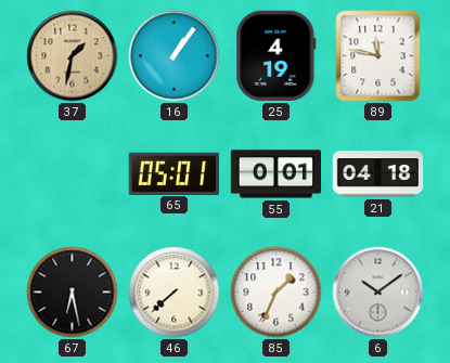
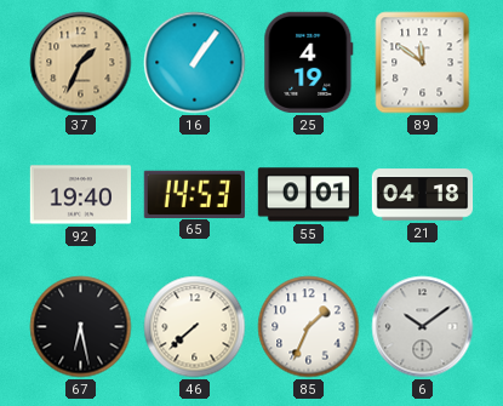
37: 1:32 -> 1:34
89: 11:47 -> 11:51
92: none -> 19:40
65: 05:01 -> 14:53
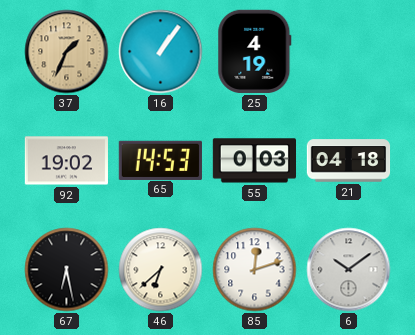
89: 11:51 -> none
92: 19:40 -> 19:02
55: 0:01 -> 0:03
46: 7:38 -> 6:38
85: 1:34 -> 12:12
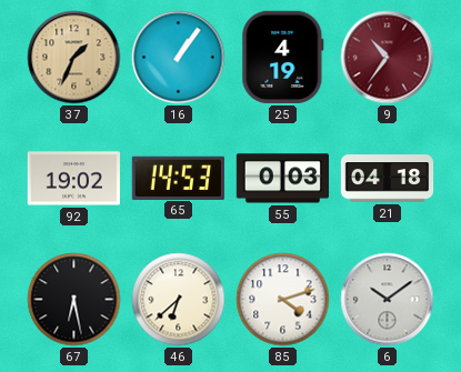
9: none -> 10:36
85: 12:12 -> 4:12
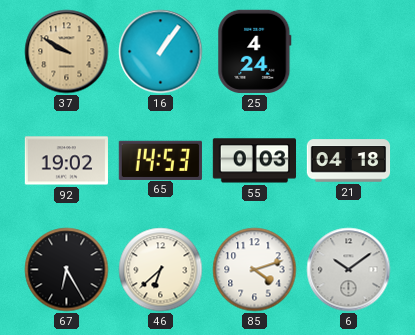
37: 1:34 -> 9:50
25: 4:19 -> 4:24
9: 10:36 -> none
67: 6:28 -> 6:25
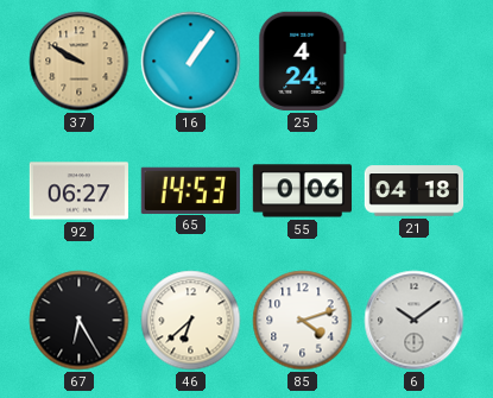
92: 19:02 -> 06:27
55: 0:03 -> 0:06
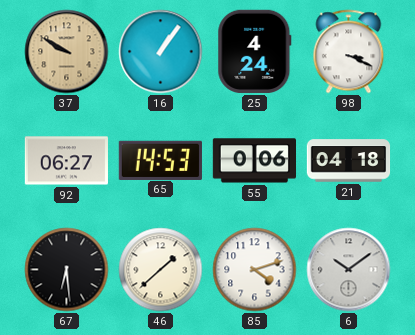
98: none -> 3:19
67: 6:25 -> 6:29
46: 6:38 -> 1:38
